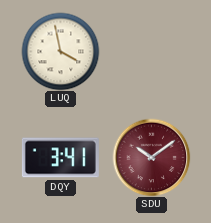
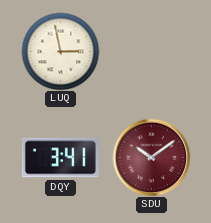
LUQ: 3:58 -> 2:58
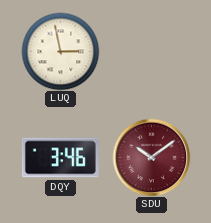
DQY: 3:41 -> 3:46
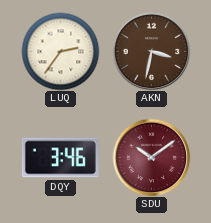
LUQ: 2:58 -> 2:36
AKN: none -> 3:32
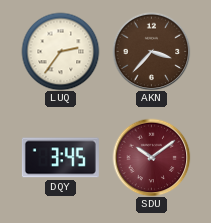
AKN: 3:32 -> 3:37
DQY: 3:46 -> 3:45
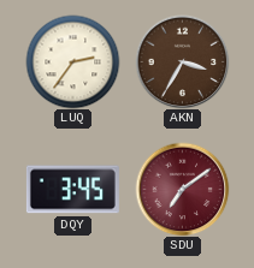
AKN: 3:37 -> 3:35
SDU: 10:09 -> 7:09
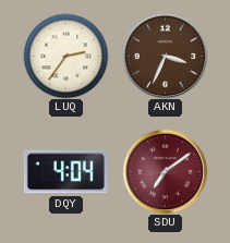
AKN: 3:35 -> 3:34
DQY: 3:45 -> 4:04
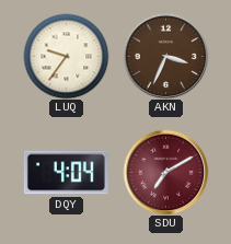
LUQ: 2:36 -> 9:36
SDU: 7:09 -> 7:10
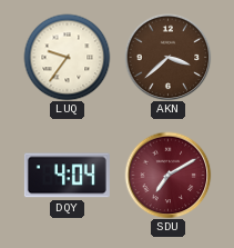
AKN: 3:34 -> 3:38
